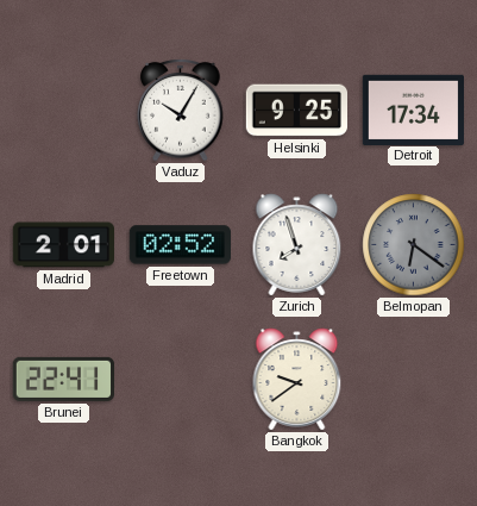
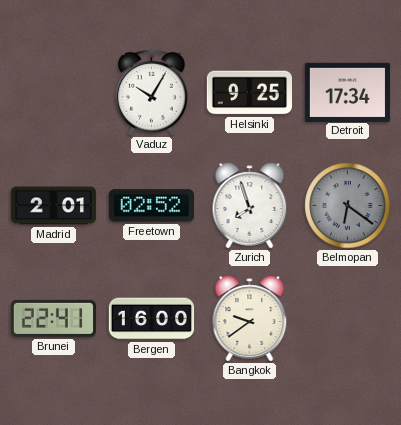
Bergen: none -> 16:00
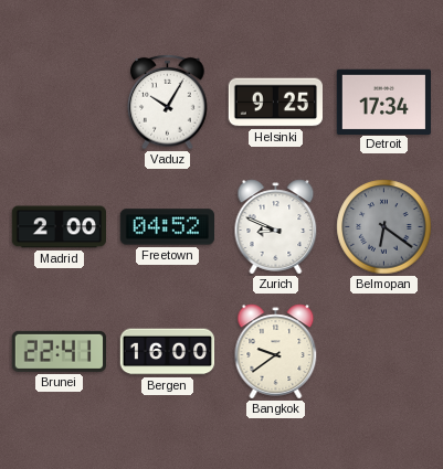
Madrid: 2:01 -> 2:00
Freetown: 02:52 -> 04:52
Zurich: 7:57 -> 8:49
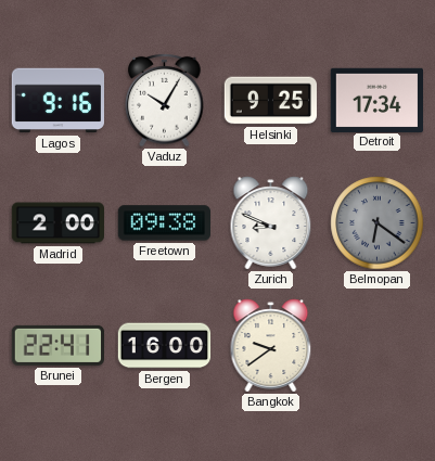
Lagos: none -> 9:16
Freetown: 04:52 -> 09:38
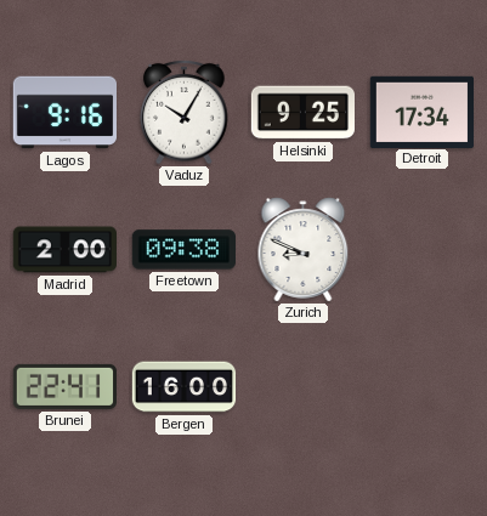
Belmopan: 6:21 -> none
Bangkok: 9:39 -> none
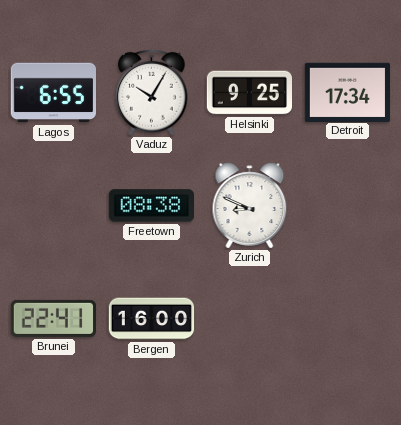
Lagos: 9:16 -> 6:55
Madrid: 2:00 -> none
Freetown: 09:38 -> 08:38
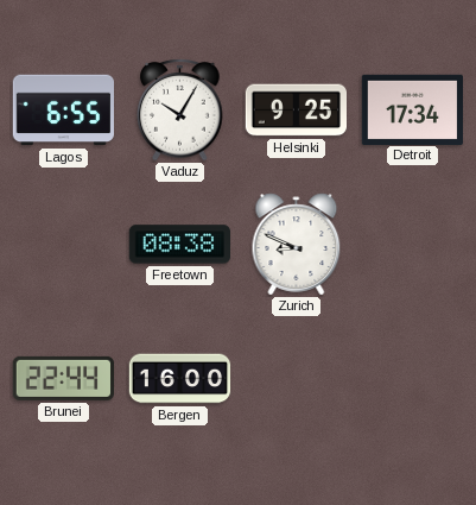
Brunei: 22:41 -> 22:44
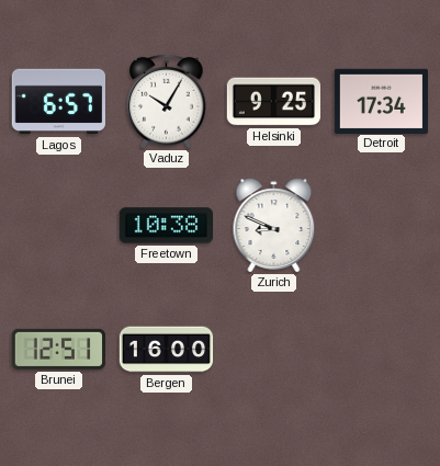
Lagos: 6:55 -> 6:57
Freetown: 08:38 -> 10:38
Brunei: 22:44 -> 12:51
